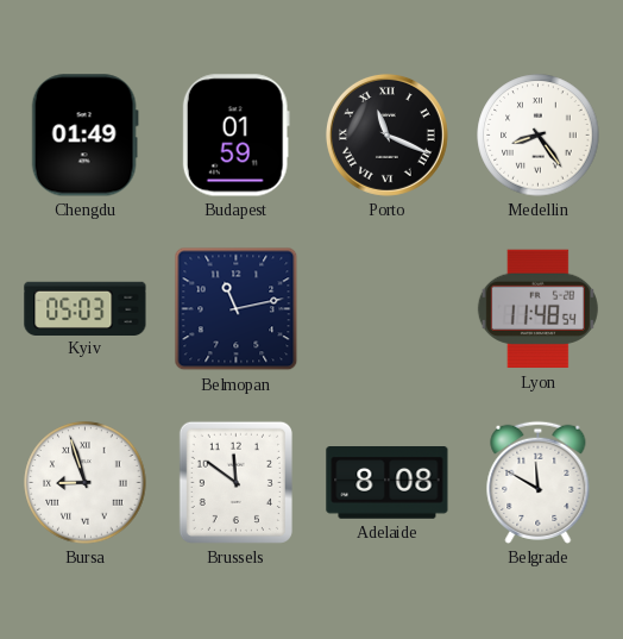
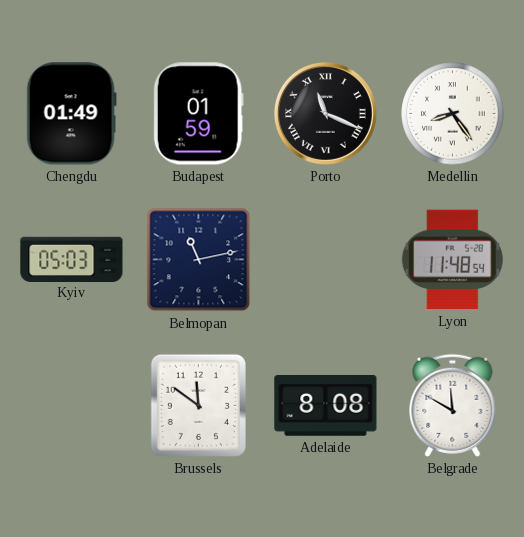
Bursa: 8:57 -> none
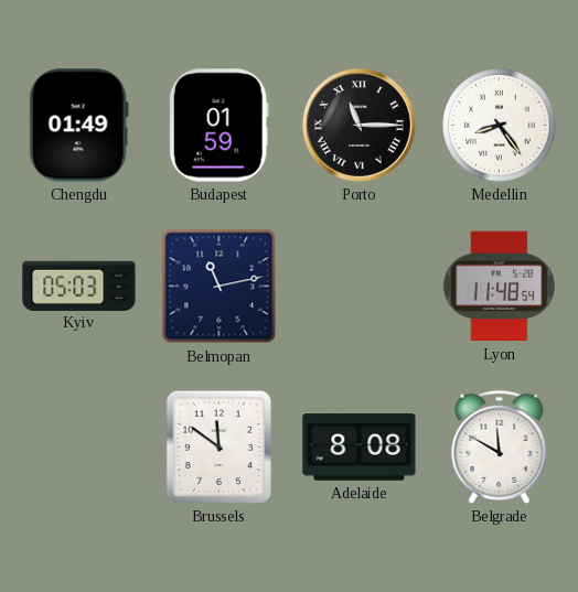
Porto: 11:19 -> 11:15
